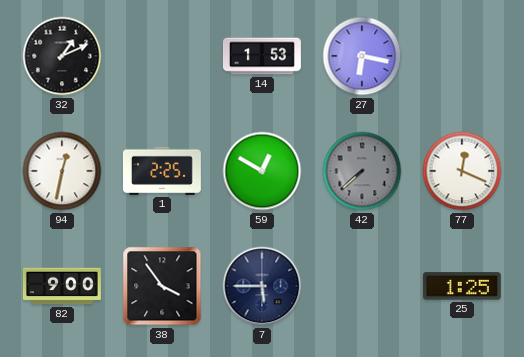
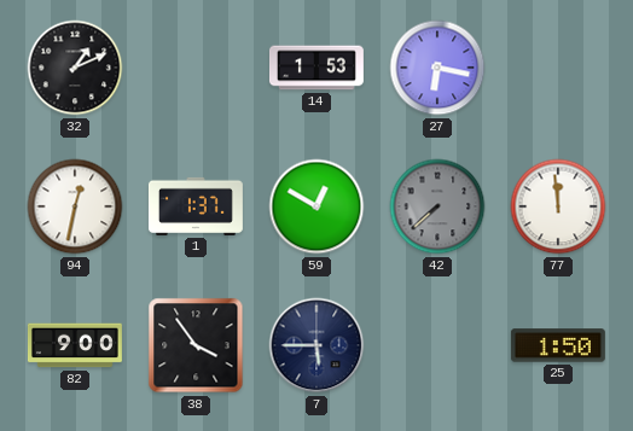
1: 2:25 -> 1:37
77: 12:19 -> 11:59
25: 1:25 -> 1:50
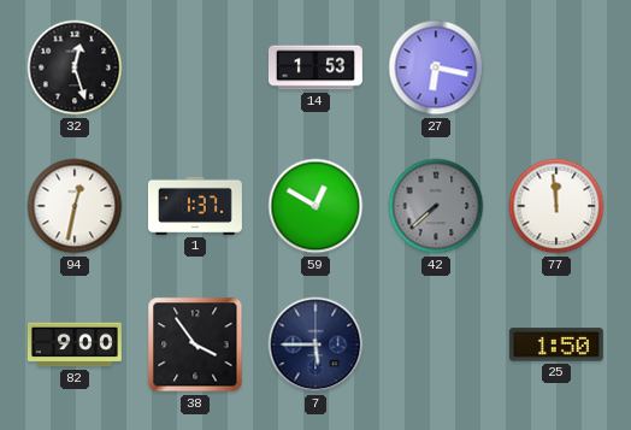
32: 1:11 -> 12:27
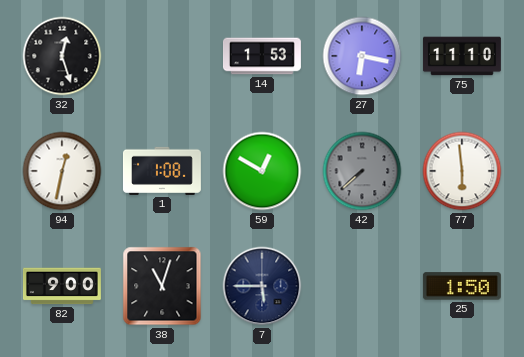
75: none -> 11:10
1: 1:37 -> 1:08
77: 11:59 -> 5:59
38: 3:54 -> 11:03
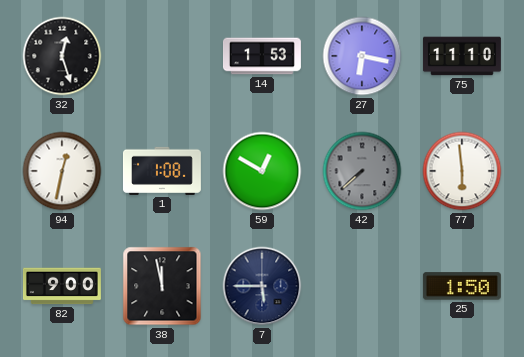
38: 11:03 -> 11:58
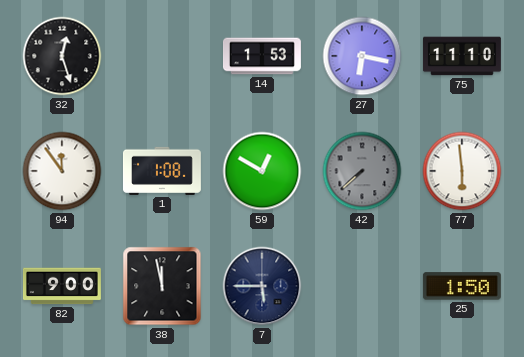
94: 12:32 -> 11:54
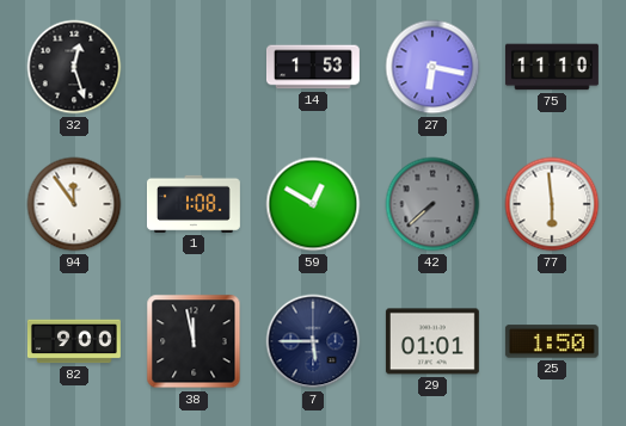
29: none -> 01:01
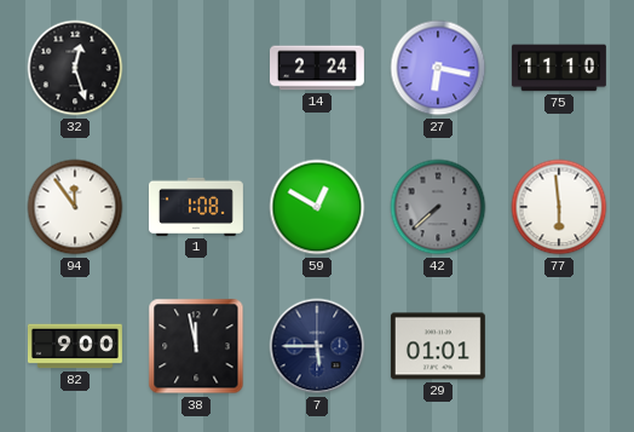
14: 1:53 -> 2:24
25: 1:50 -> none
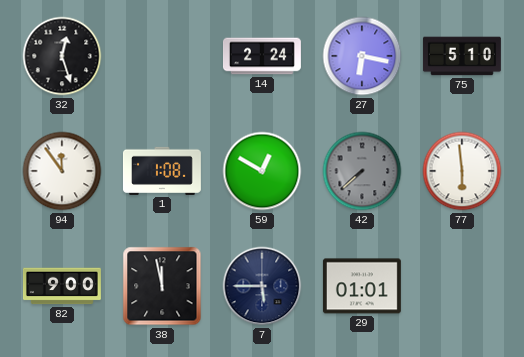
75: 11:10 -> 5:10
